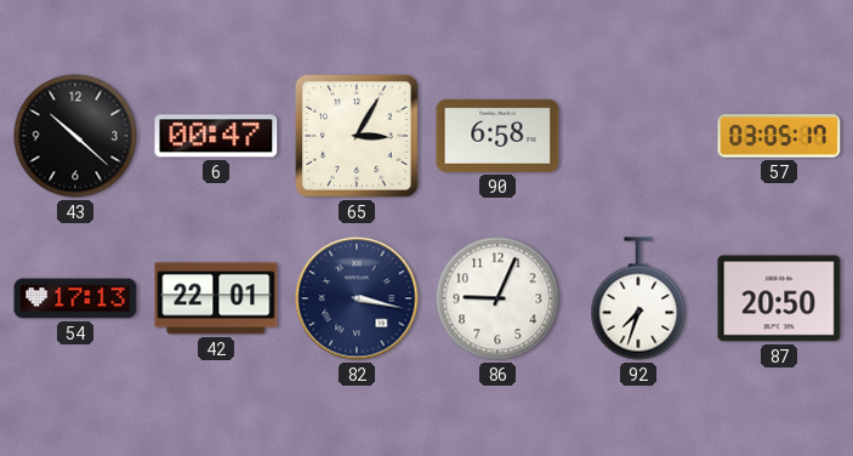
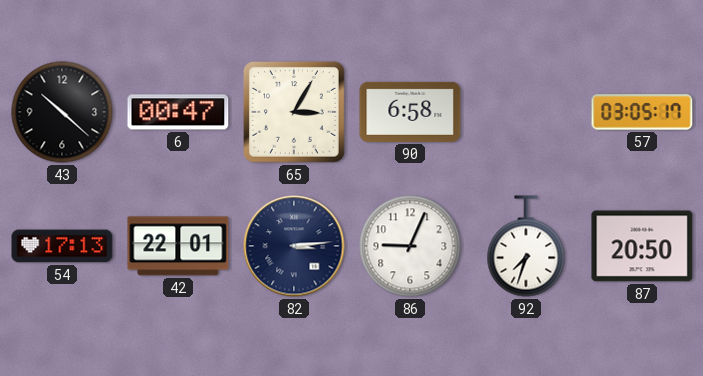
82: 3:17 -> 3:14
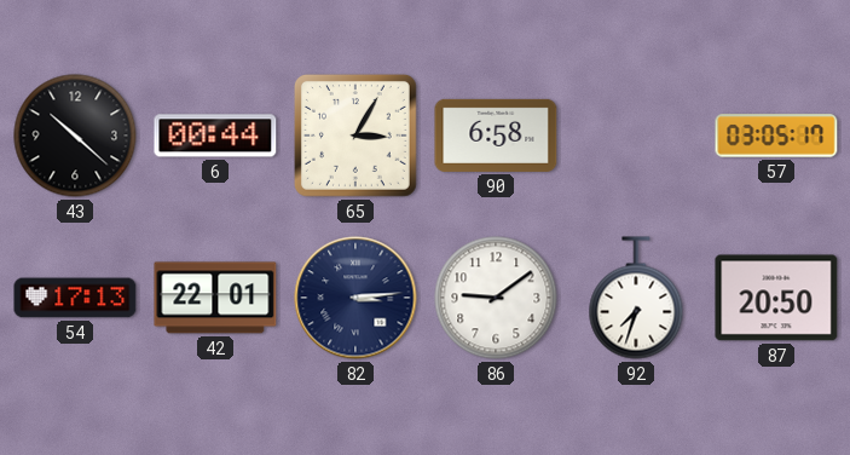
6: 00:47 -> 00:44
86: 9:04 -> 9:09
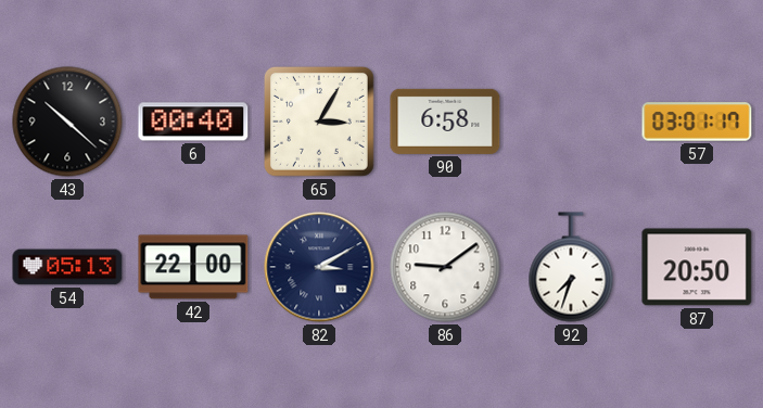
6: 00:44 -> 00:40
57: 03:05 -> 03:01
54: 17:13 -> 05:13
42: 22:01 -> 22:00
82: 3:14 -> 3:10
